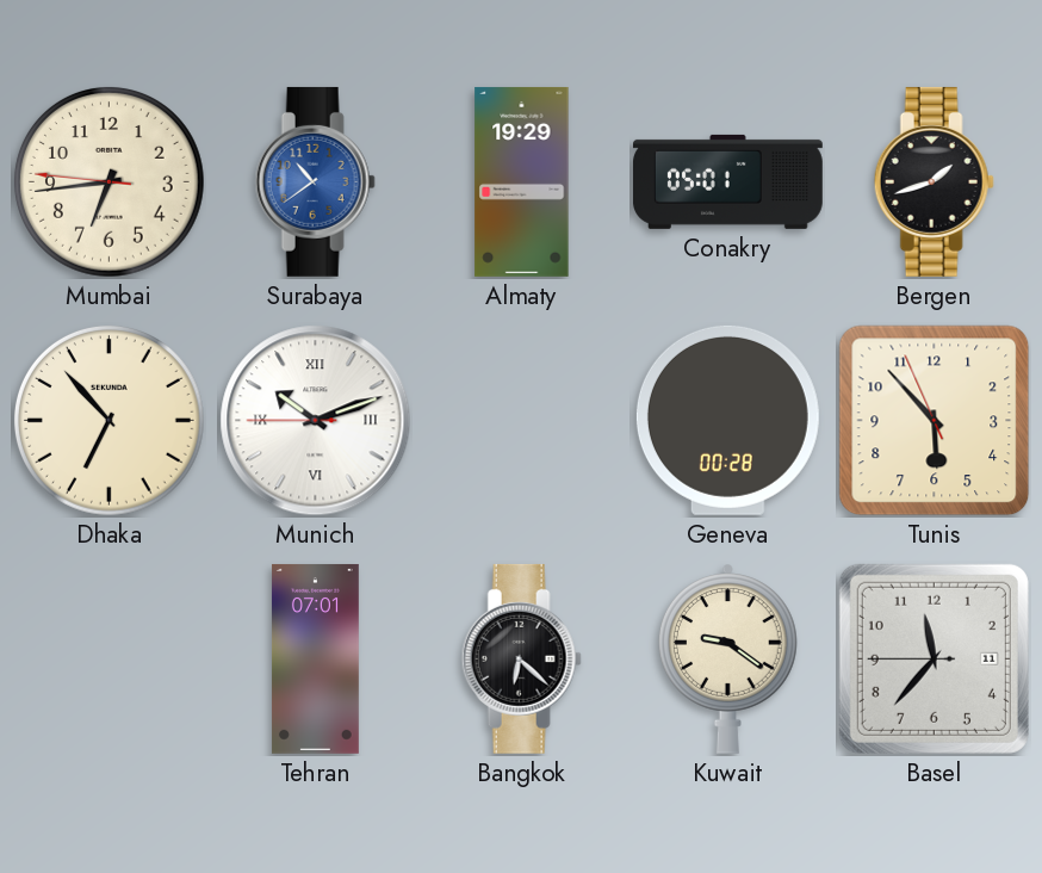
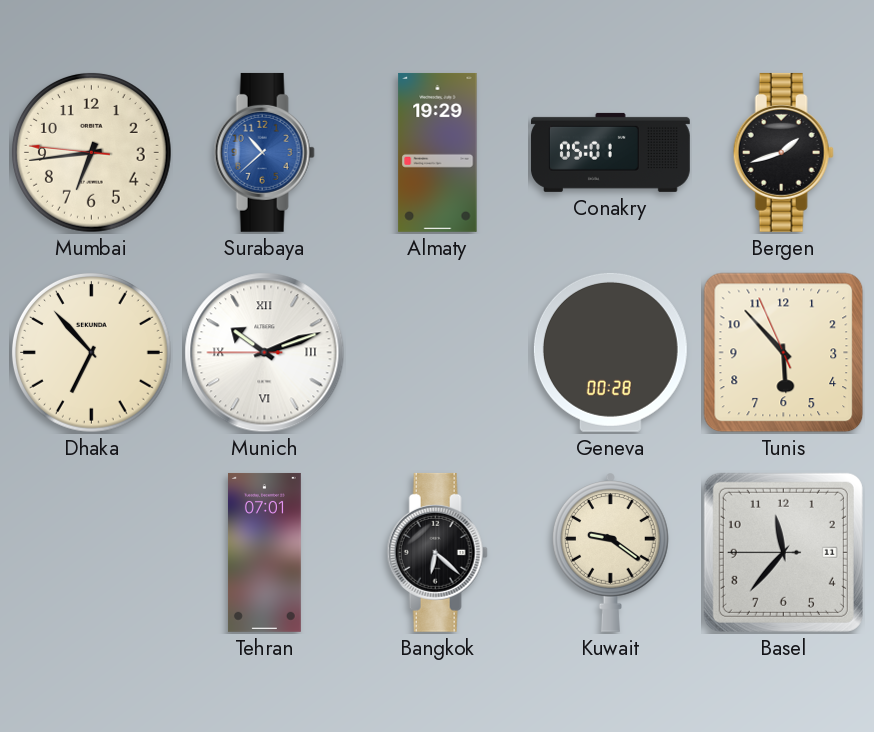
Surabaya: 10:39 -> 10:38
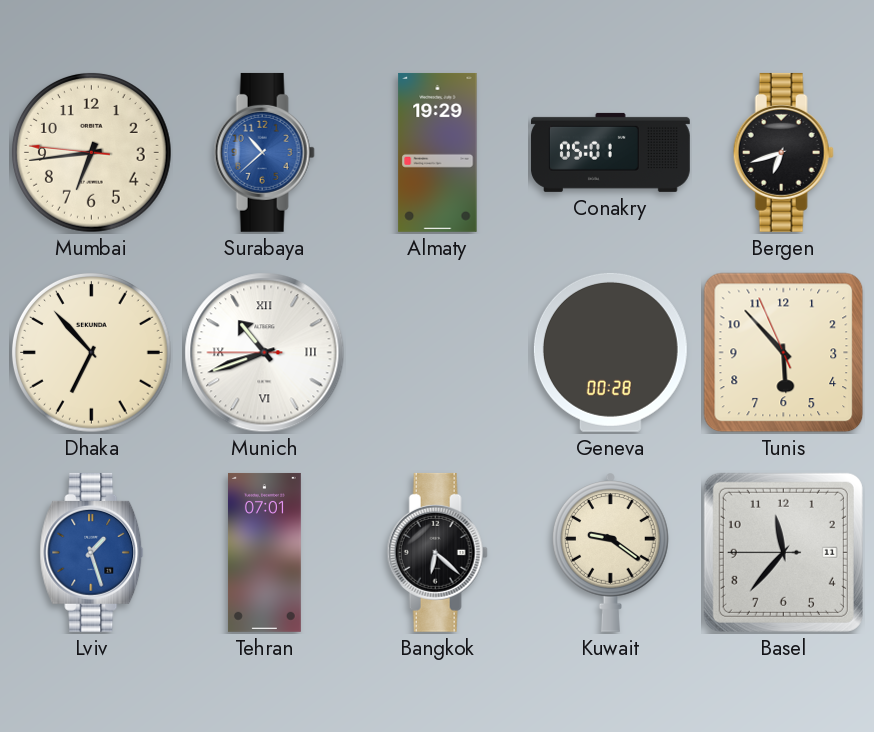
Bergen: 1:42 -> 6:42
Munich: 10:11 -> 10:41
Lviv: none -> 1:27
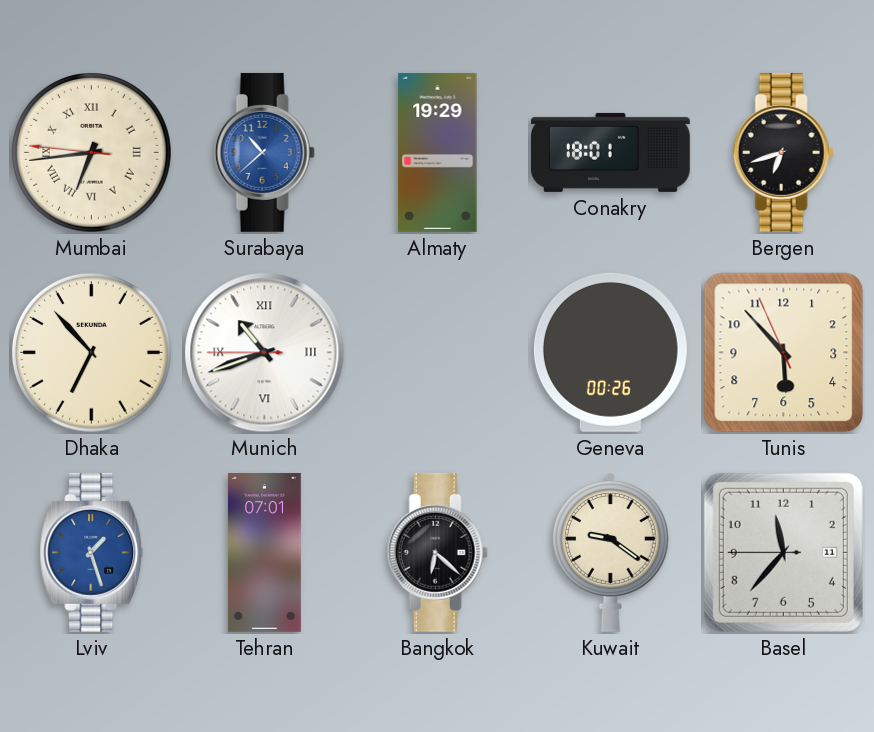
Mumbai numerals: Arabic -> Roman
Conakry: 05:01 -> 18:01
Geneva: 00:28 -> 00:26
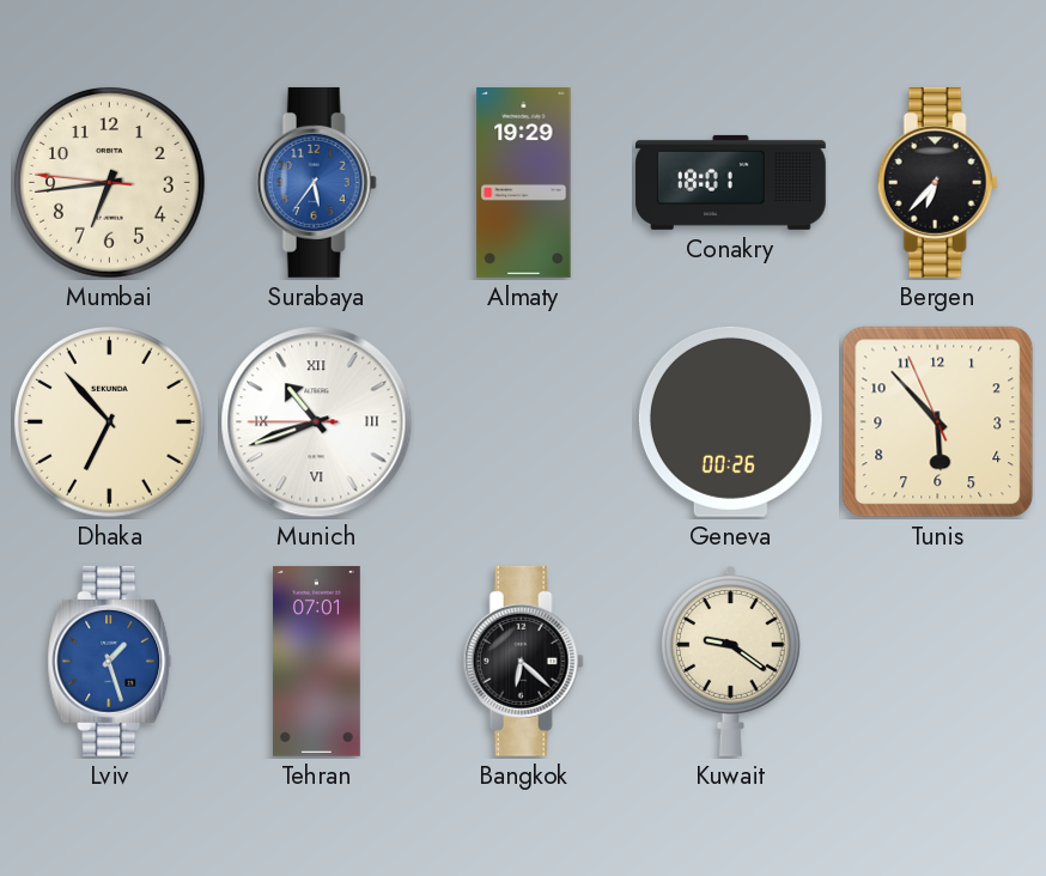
Mumbai numerals: Roman -> Arabic
Surabaya: 10:38 -> 5:36
Bergen: 6:42 -> 6:37
Basel: 11:36 -> none
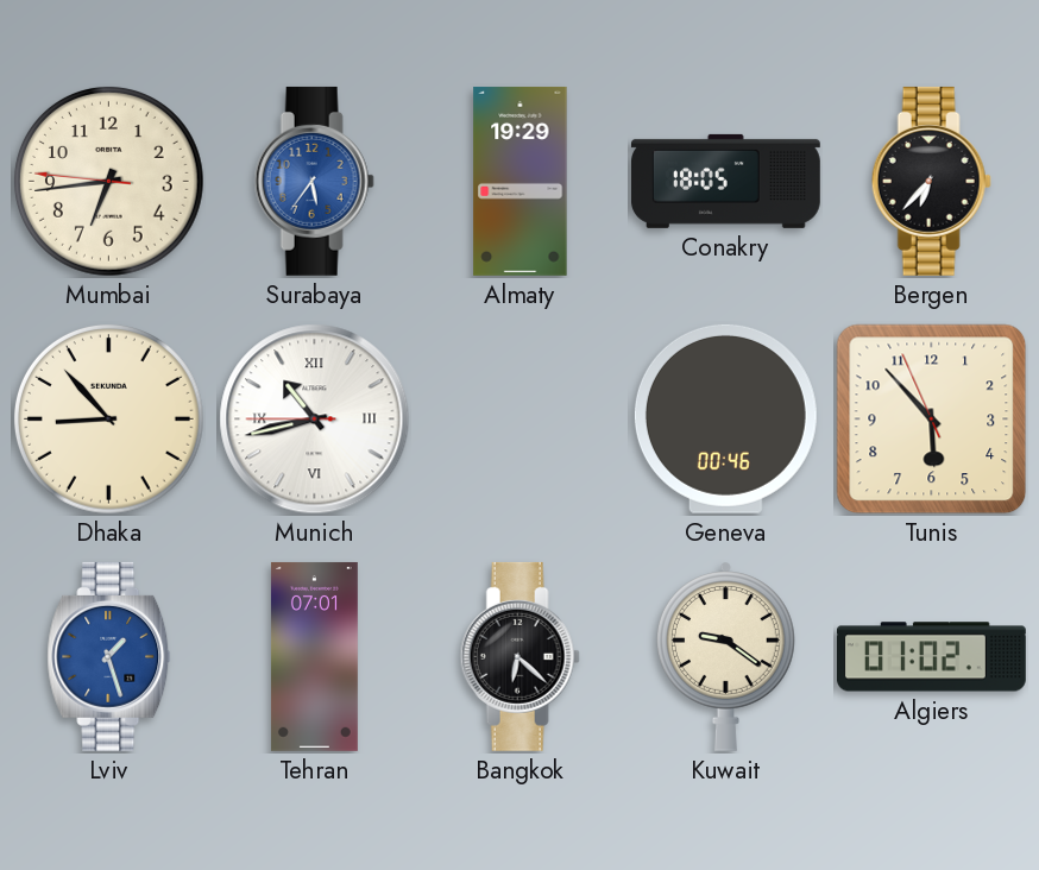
Conakry: 18:01 -> 18:05
Dhaka: 6:53 -> 8:53
Munich: 10:41 -> 10:42
Geneva: 00:26 -> 00:46
Algiers: none -> 01:02
